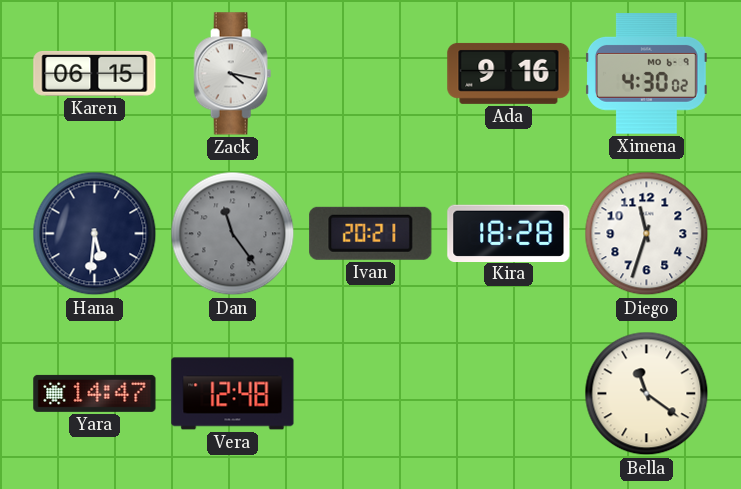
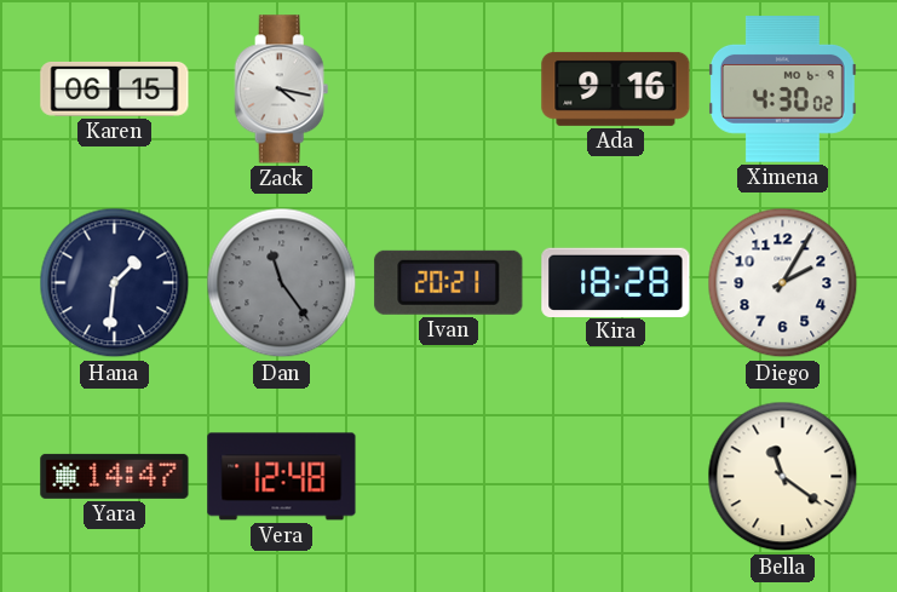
Hana: 5:31 -> 1:31
Diego: 11:33 -> 2:05
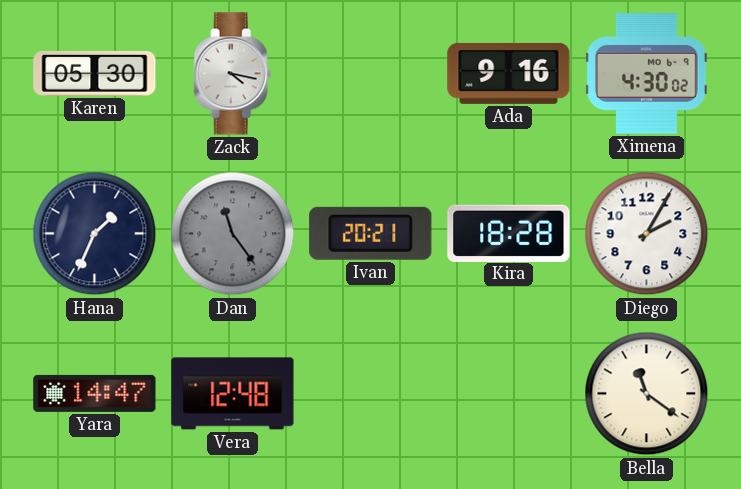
Karen: 06:15 -> 05:30
Hana: 1:31 -> 1:34
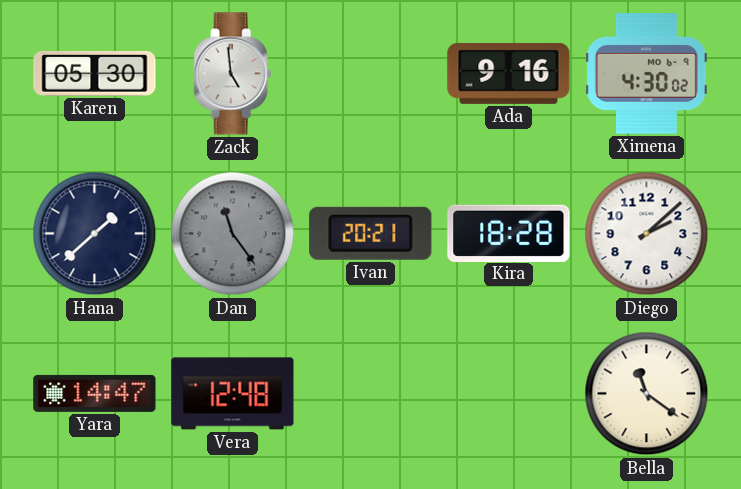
Zack: 4:17 -> 4:59
Hana: 1:34 -> 1:38
Diego: 2:05 -> 2:08
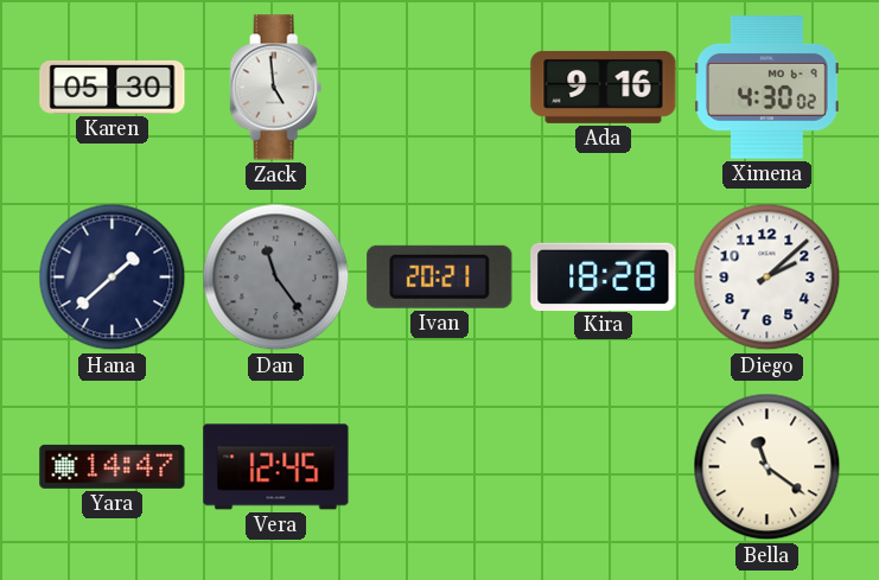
Vera: 12:48 -> 12:45
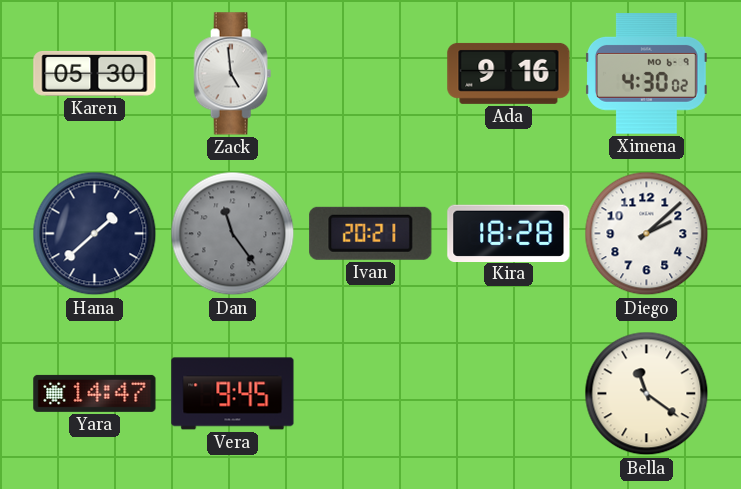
Vera: 12:45 -> 9:45
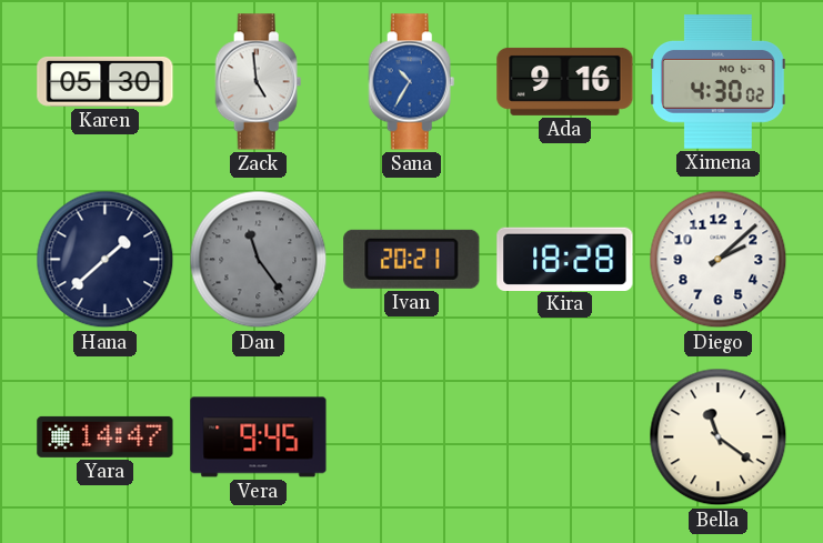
Sana: none -> 10:35
